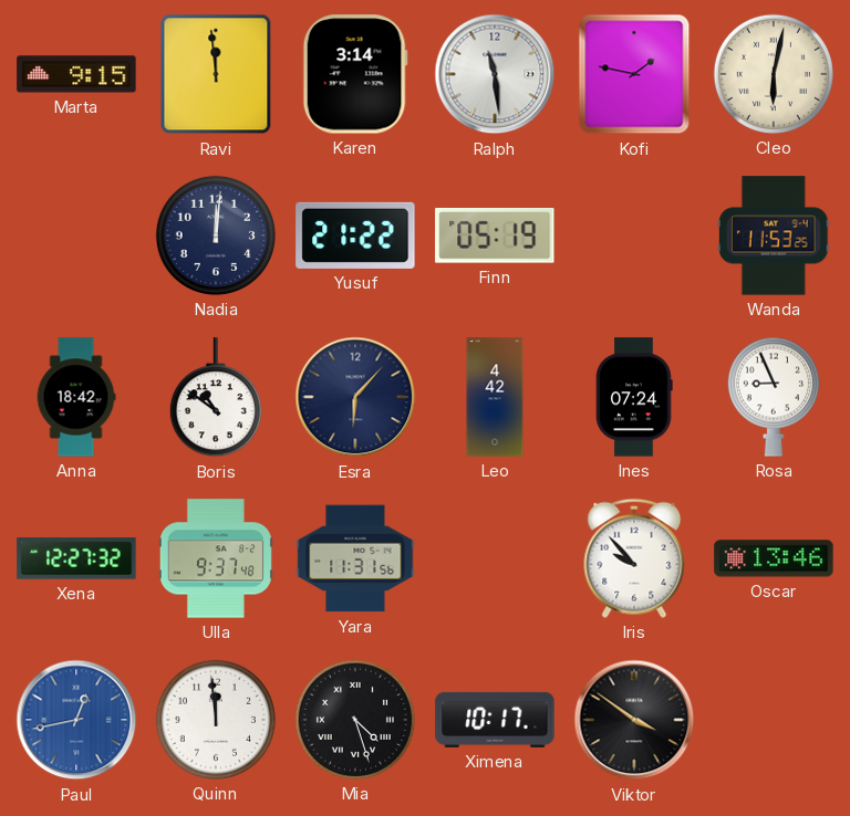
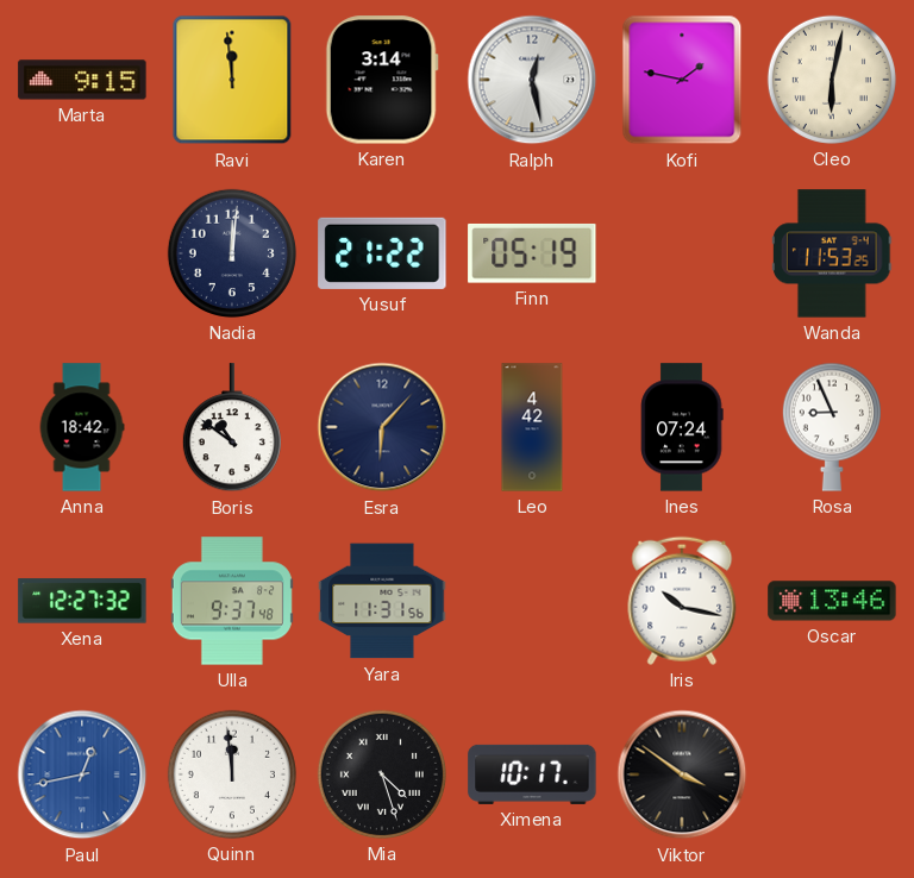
Ralph: 11:29 -> 12:28
Iris: 9:53 -> 10:17
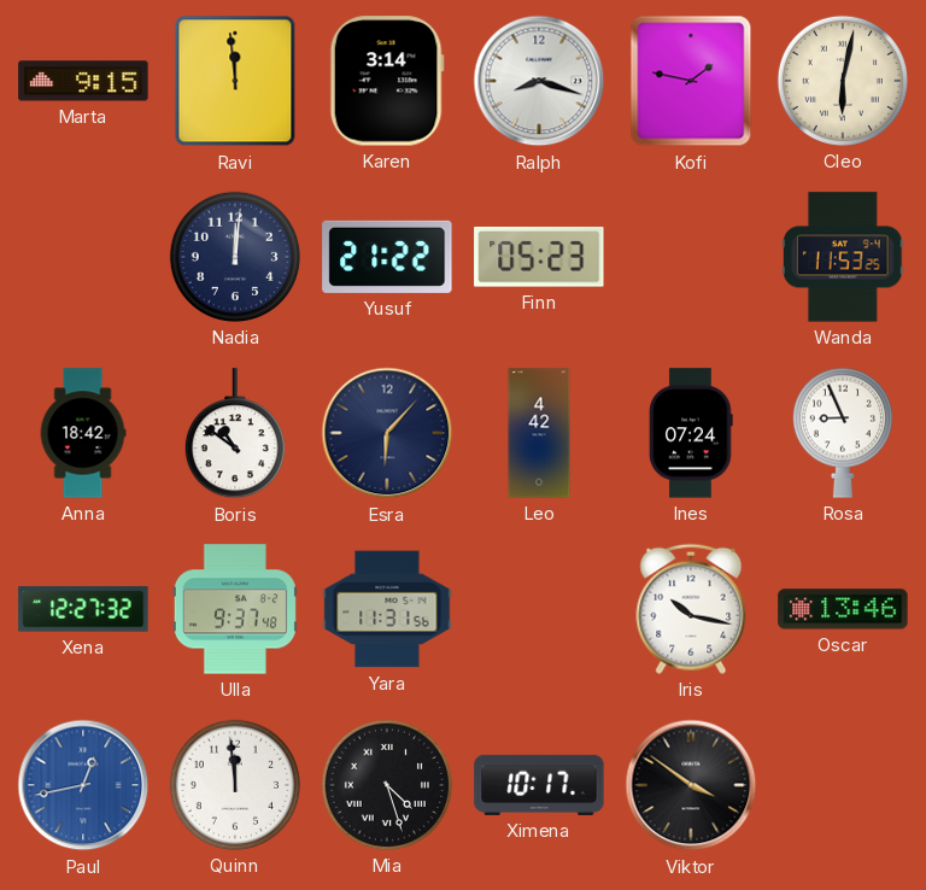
Ralph: 12:28 -> 8:18
Finn: 05:19 -> 05:23
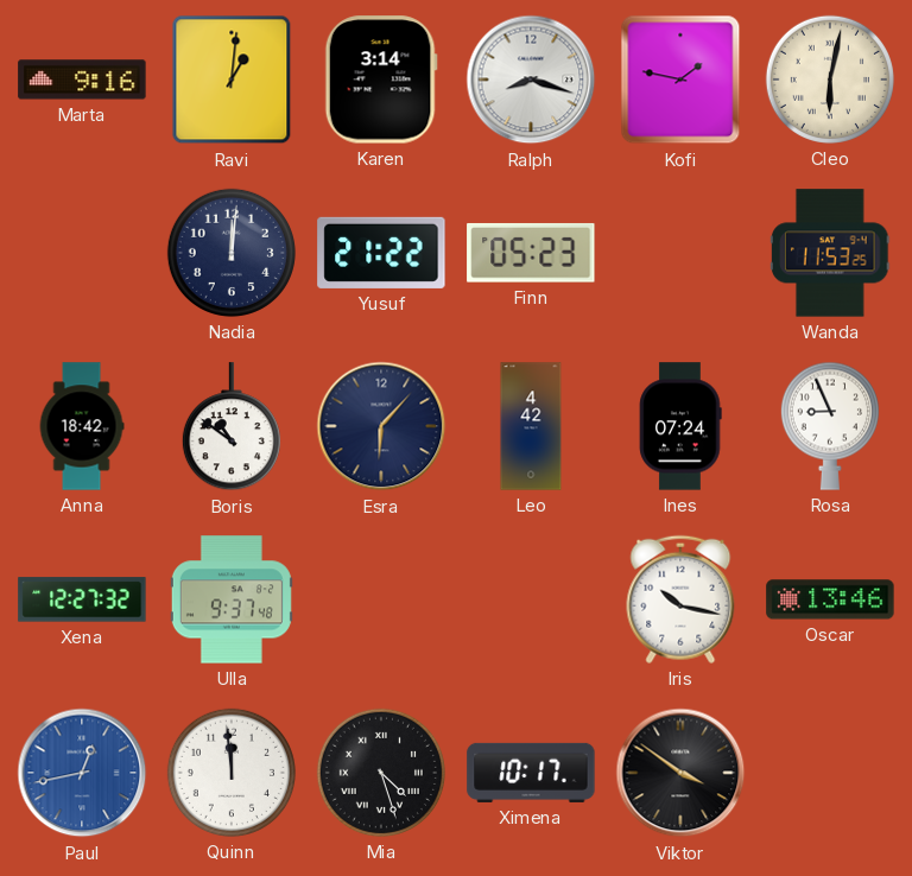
Marta: 9:15 -> 9:16
Ravi: 11:59 -> 1:01
Yara: 11:31 -> none
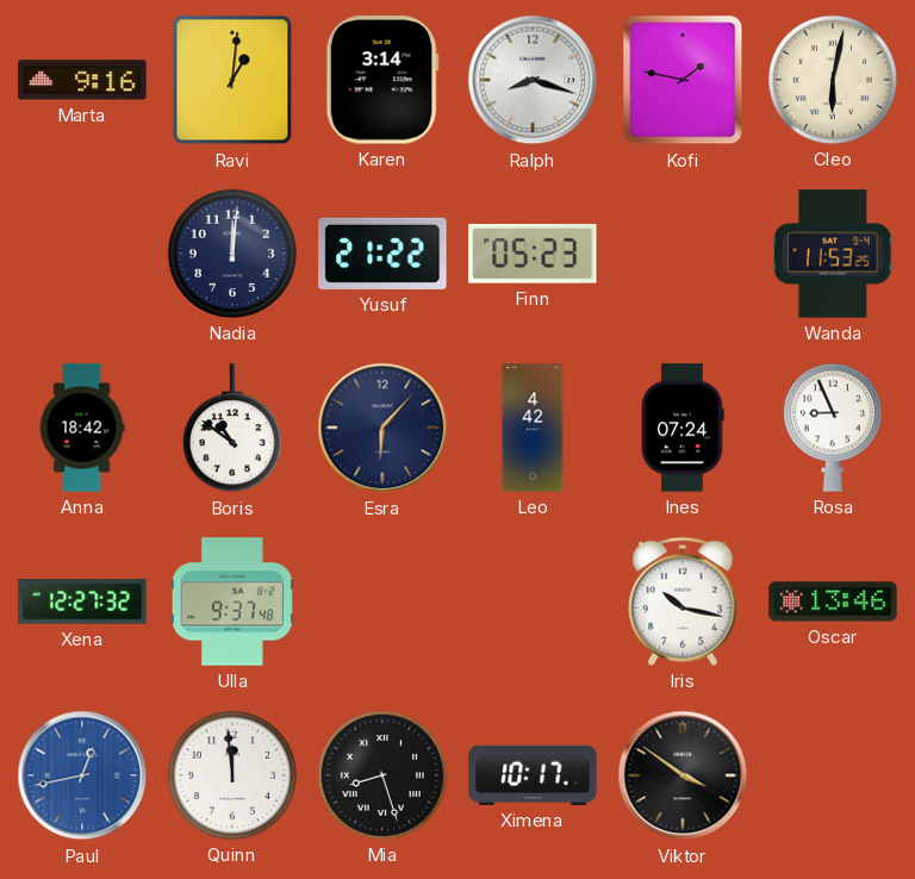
Mia: 4:27 -> 8:27
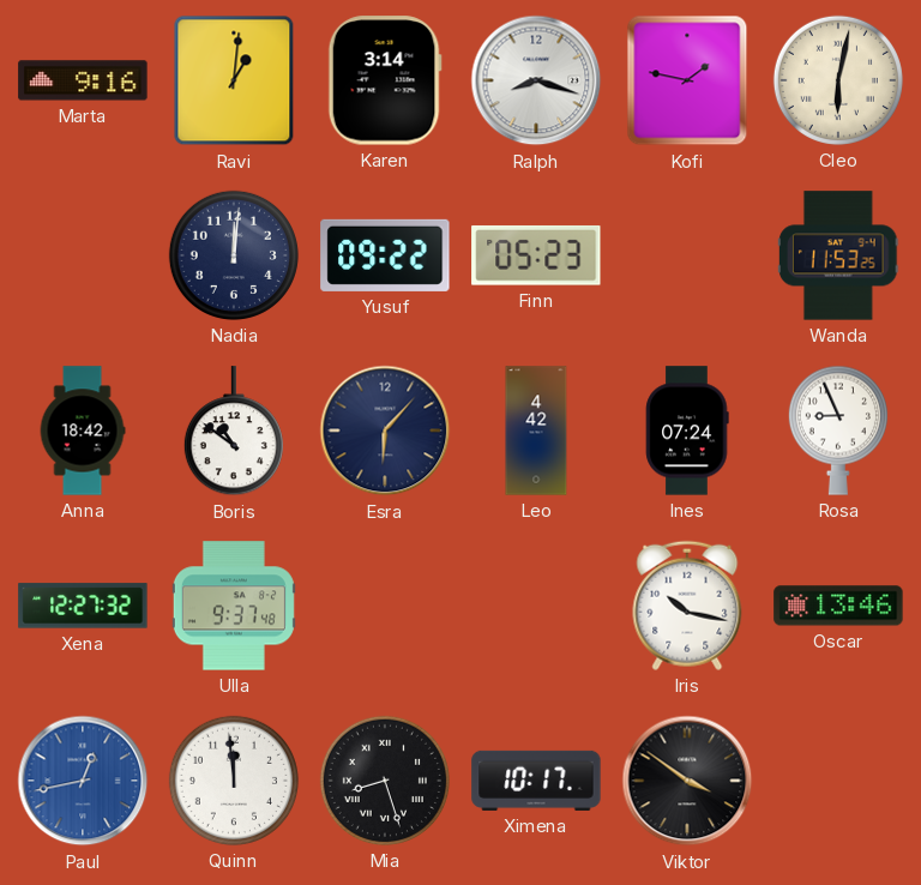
Yusuf: 21:22 -> 09:22
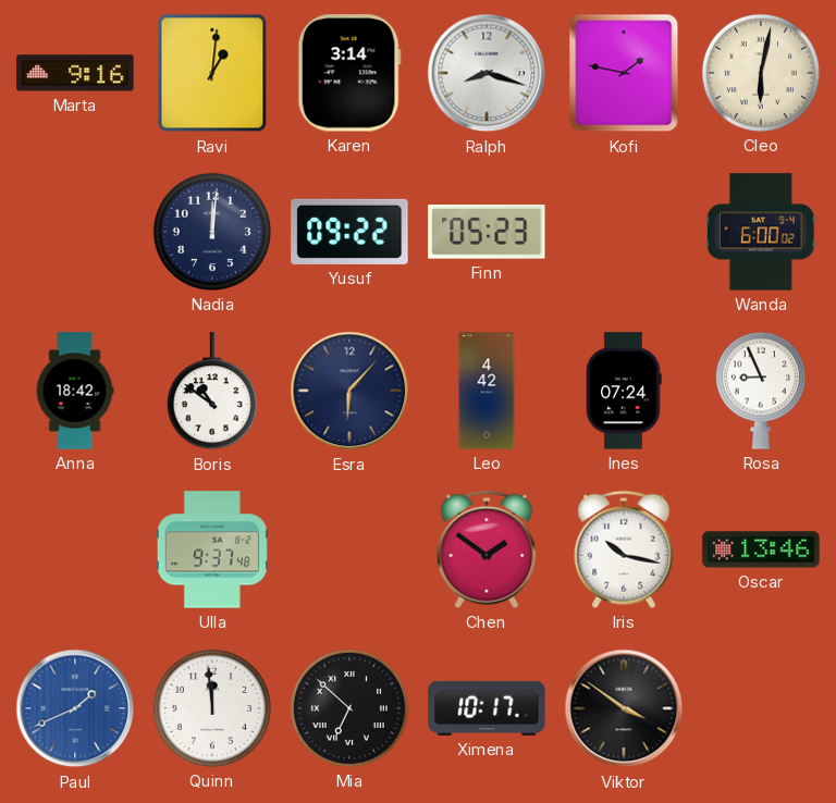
Wanda: 11:53 -> 6:00
Xena: 12:27 -> none
Chen: none -> 1:51
Paul: 12:43 -> 1:41
Mia: 8:27 -> 6:52
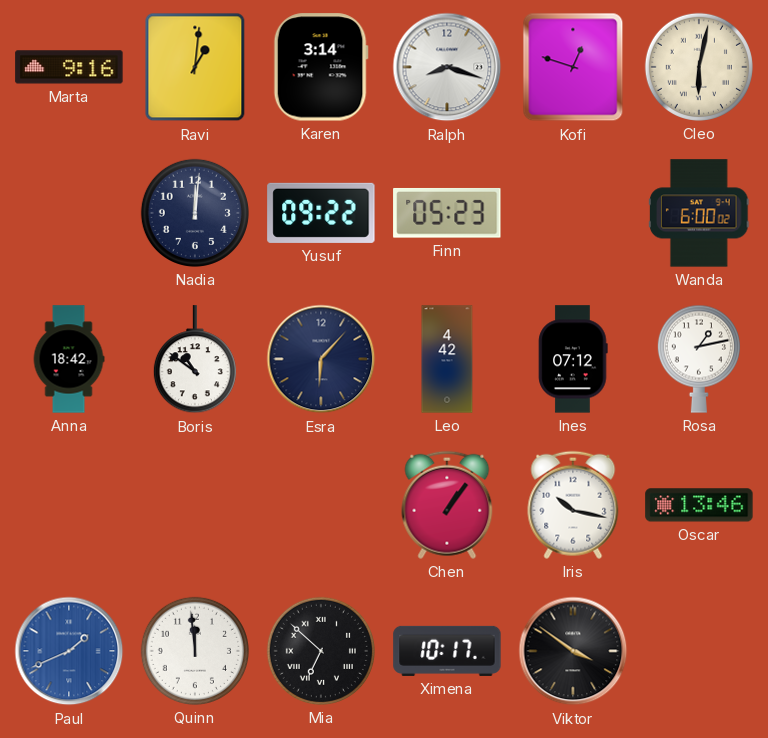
Kofi: 1:47 -> 12:48
Ines: 07:24 -> 07:12
Rosa: 8:56 -> 1:13
Ulla: 9:37 -> none
Chen: 1:51 -> 1:06
